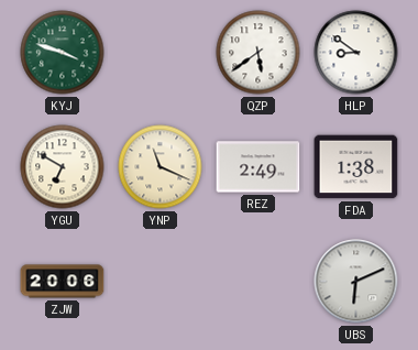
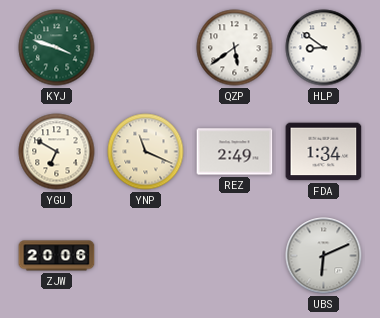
FDA: 1:38 -> 1:34
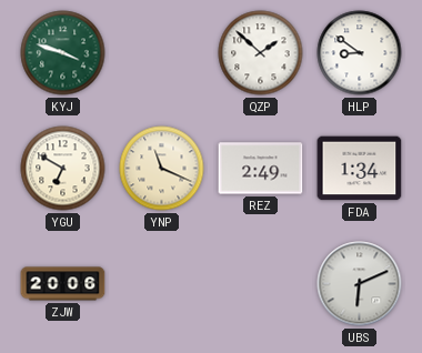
QZP: 5:39 -> 1:52
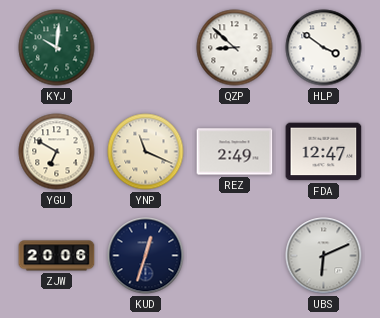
KYJ: 3:48 -> 10:01
QZP: 1:52 -> 8:52
HLP: 8:51 -> 3:51
FDA: 1:34 -> 12:47
KUD: none -> 12:33
